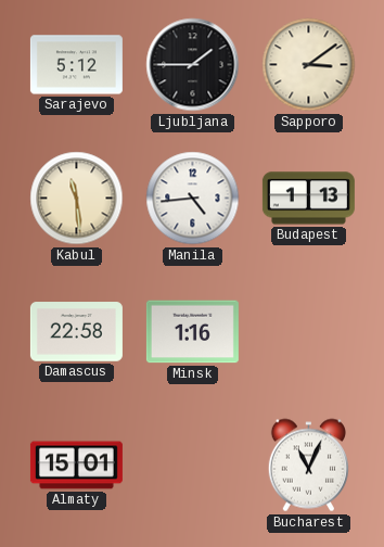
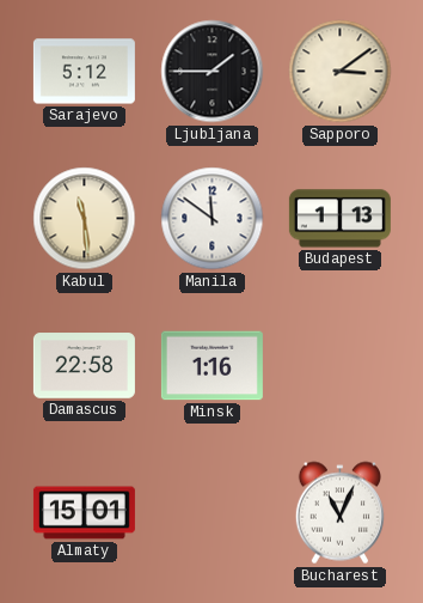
Manila: 4:44 -> 11:51
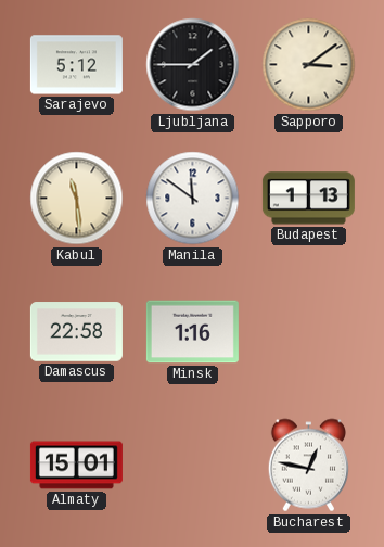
Bucharest: 11:04 -> 12:47
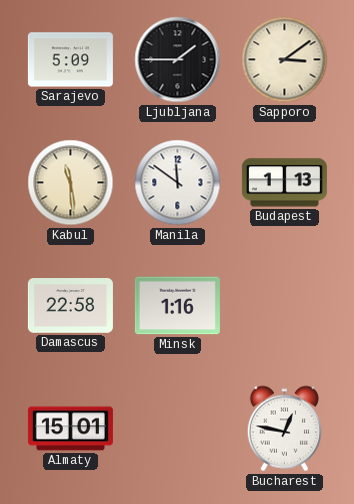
Sarajevo: 5:12 -> 5:09
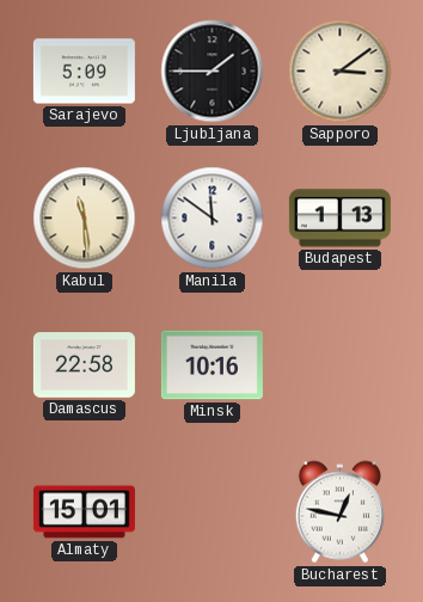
Minsk: 1:16 -> 10:16
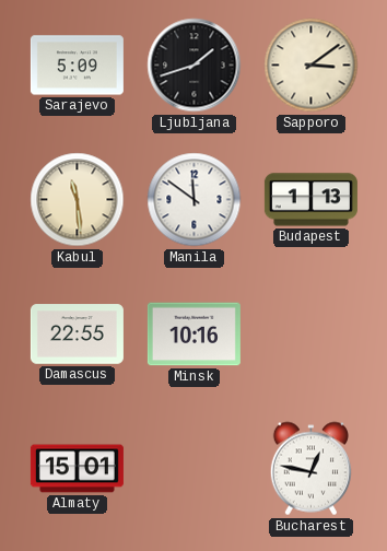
Ljubljana: 1:45 -> 1:42
Damascus: 22:58 -> 22:55
